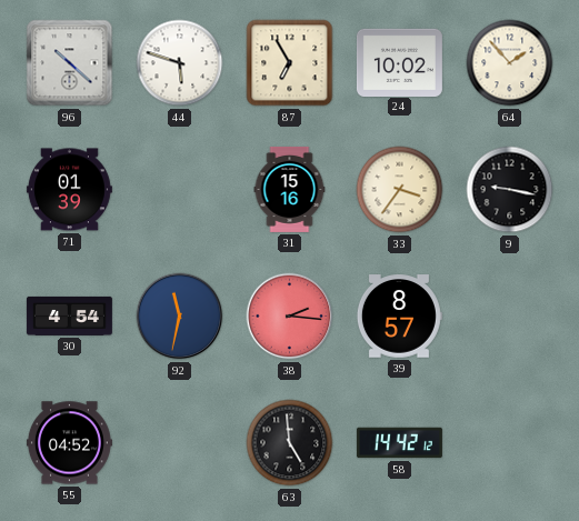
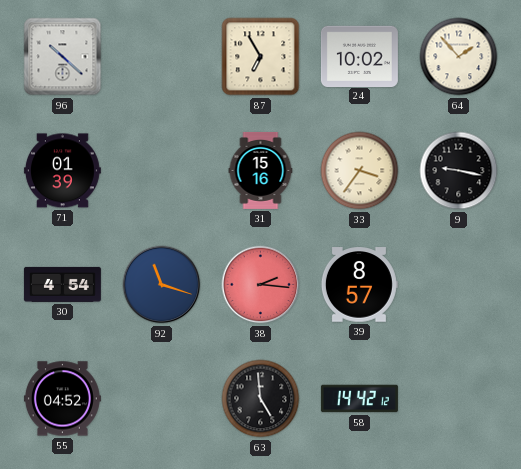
44: 5:48 -> none
92: 11:32 -> 11:18
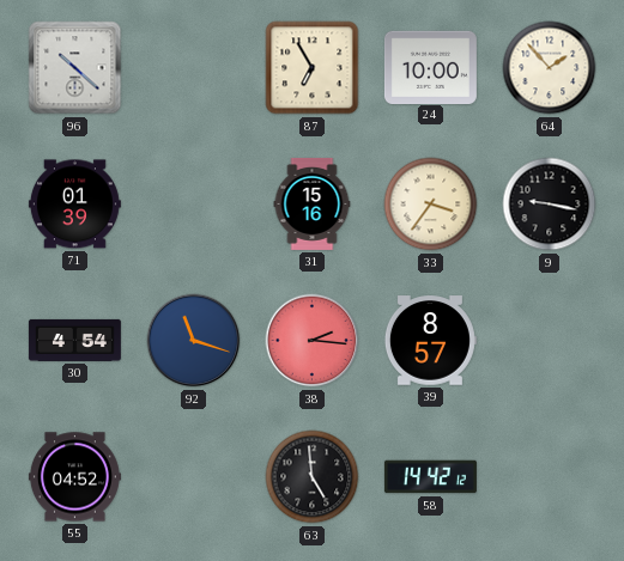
24: 10:02 -> 10:00
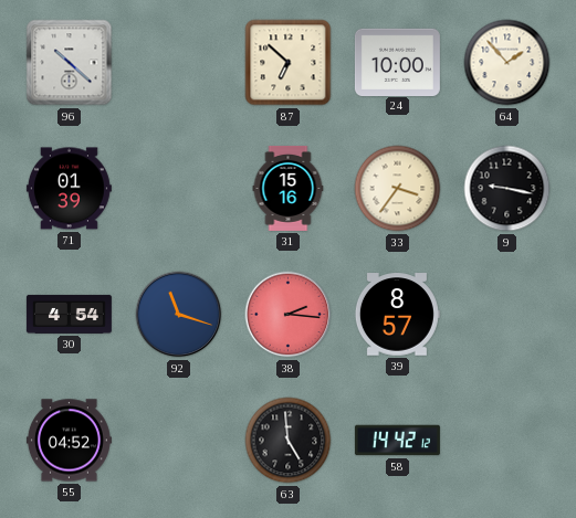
87: 6:55 -> 6:52
